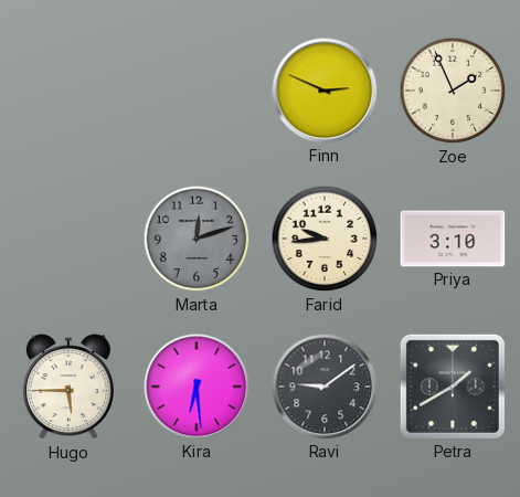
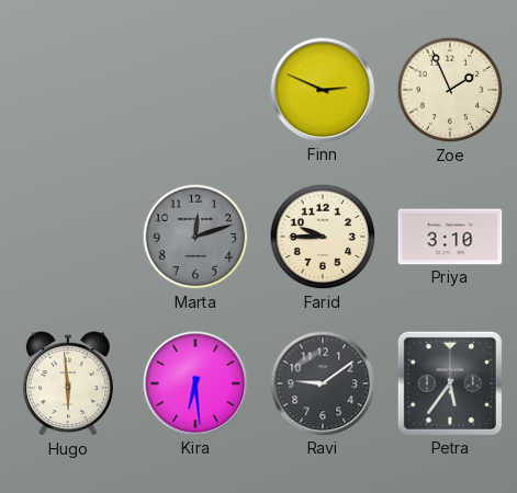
Farid: 9:44 -> 9:45
Hugo: 5:45 -> 5:59
Petra: 1:40 -> 5:36
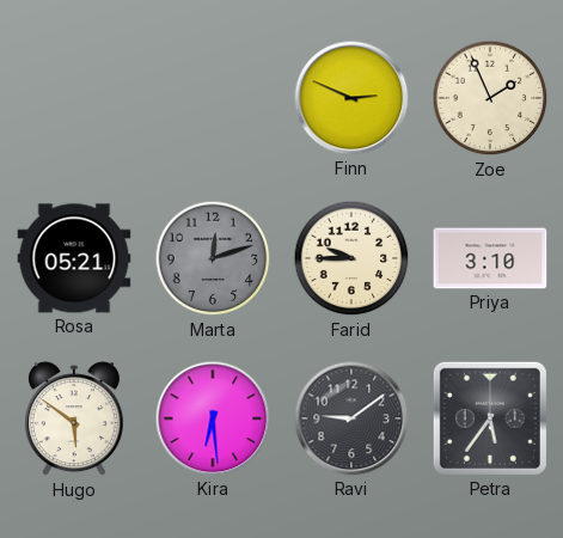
Rosa: none -> 05:21
Hugo: 5:59 -> 5:51
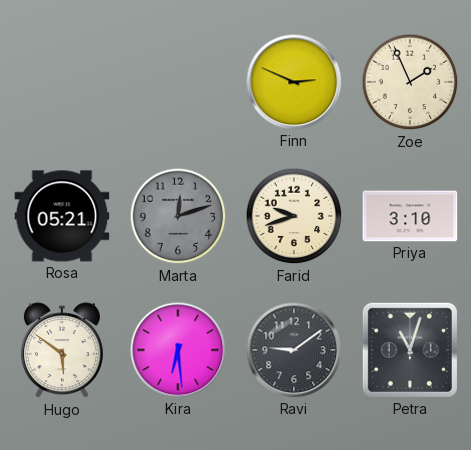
Farid: 9:45 -> 9:42
Petra: 5:36 -> 11:03
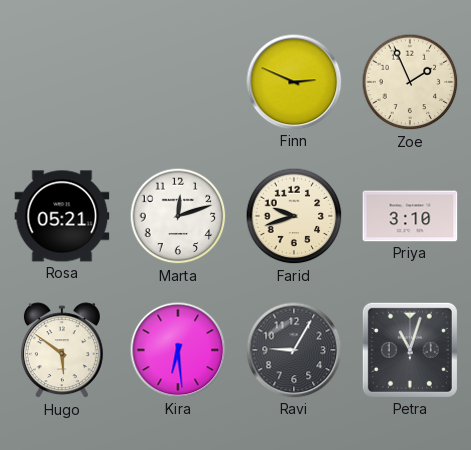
Marta dial: grey -> white
Ravi: 9:09 -> 9:05
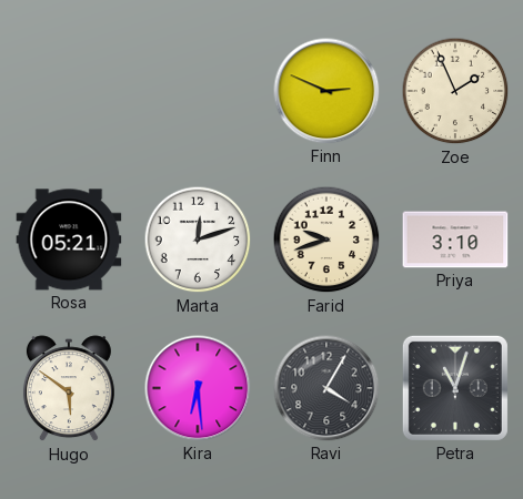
Ravi: 9:05 -> 4:05
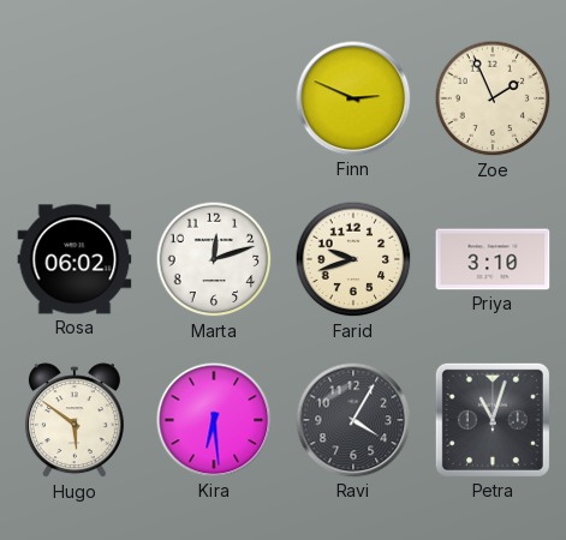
Rosa: 05:21 -> 06:02
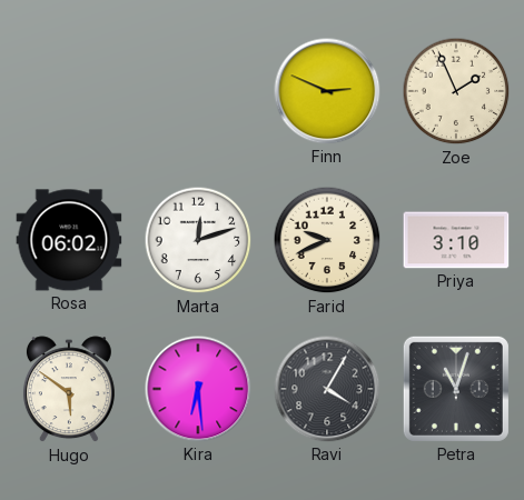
Farid: 9:42 -> 9:41
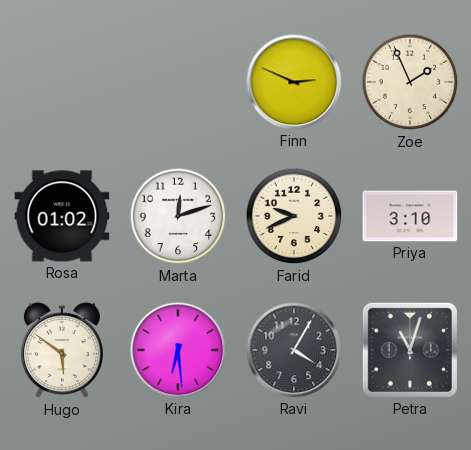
Rosa: 06:02 -> 01:02
